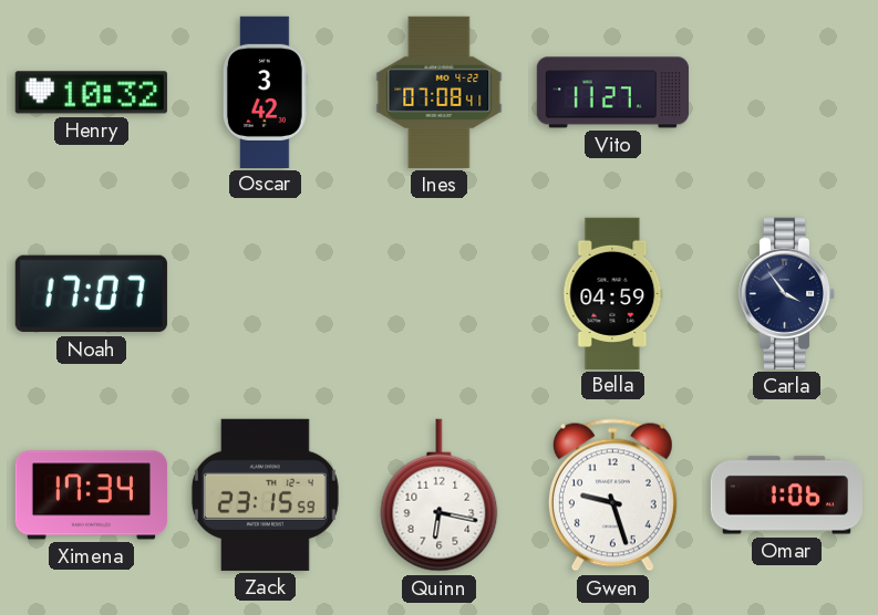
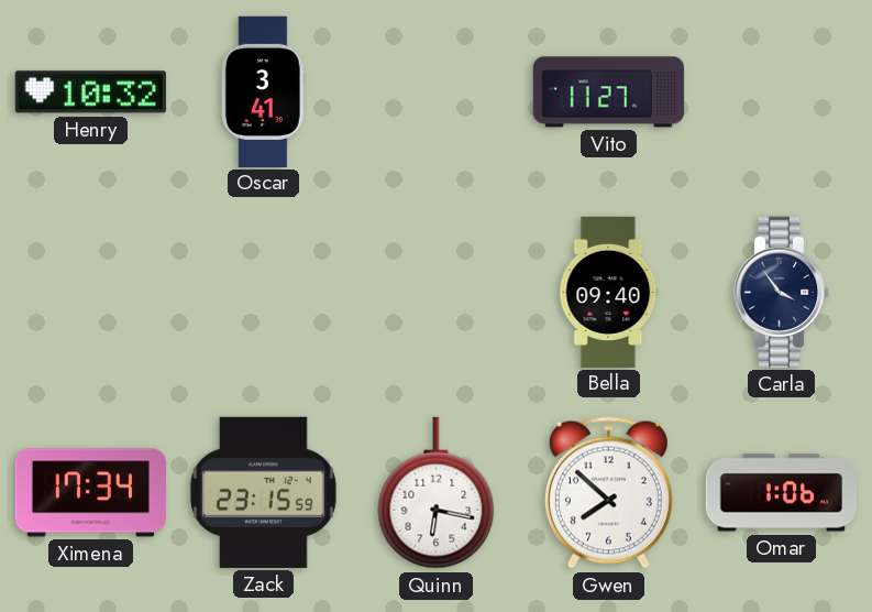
Oscar: 3:42 -> 3:41
Ines: 07:08 -> none
Noah: 17:07 -> none
Bella: 04:59 -> 09:40
Gwen: 9:27 -> 7:52
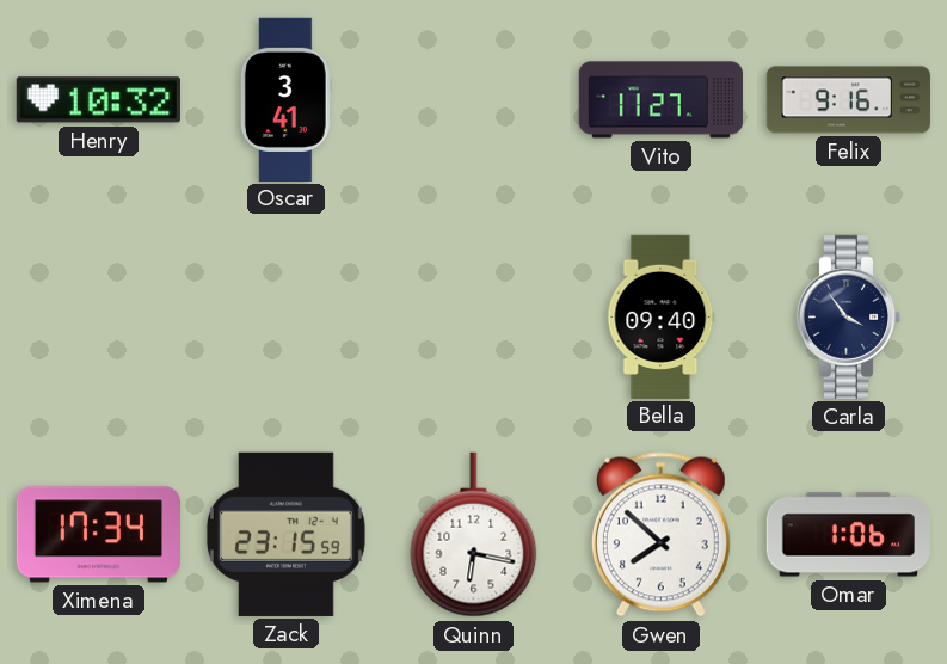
Felix: none -> 9:16
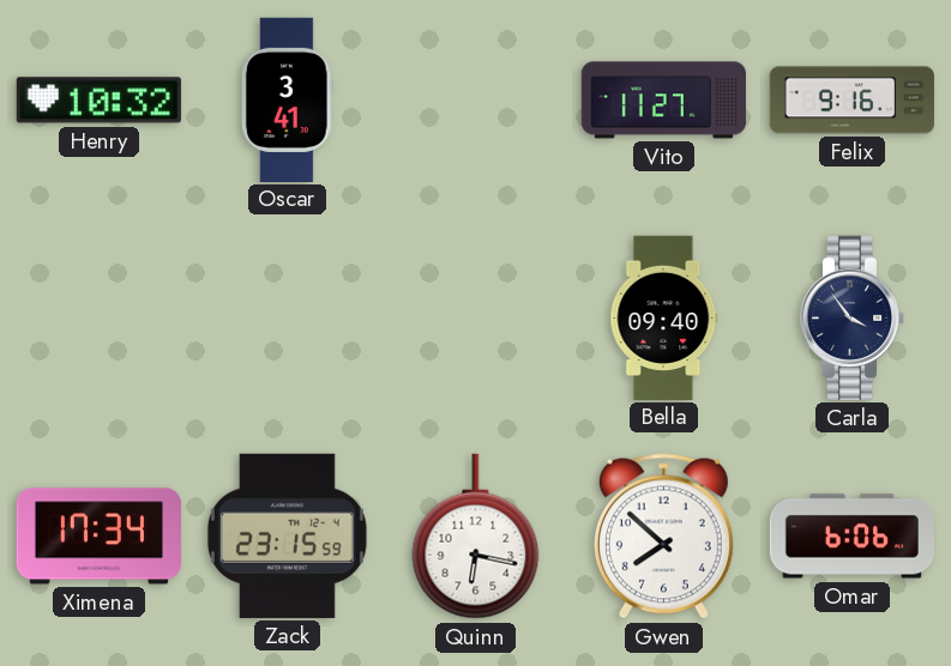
Omar: 1:06 -> 6:06
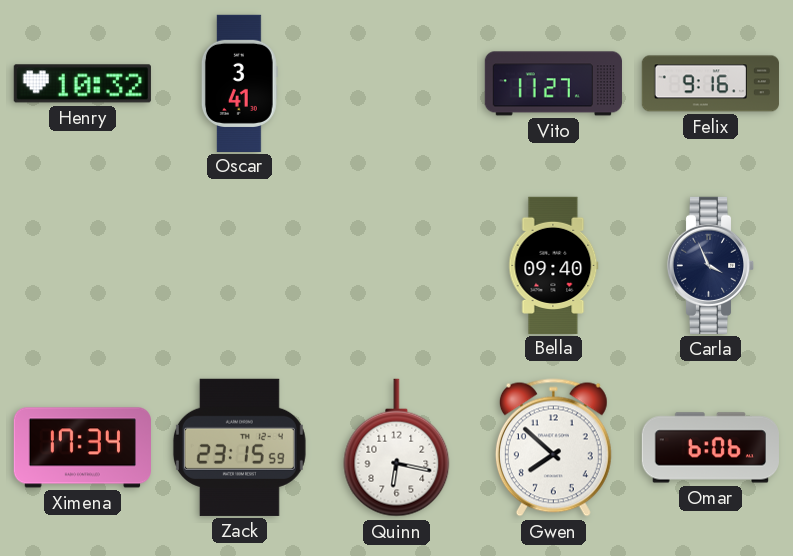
Carla: 3:54 -> 3:56
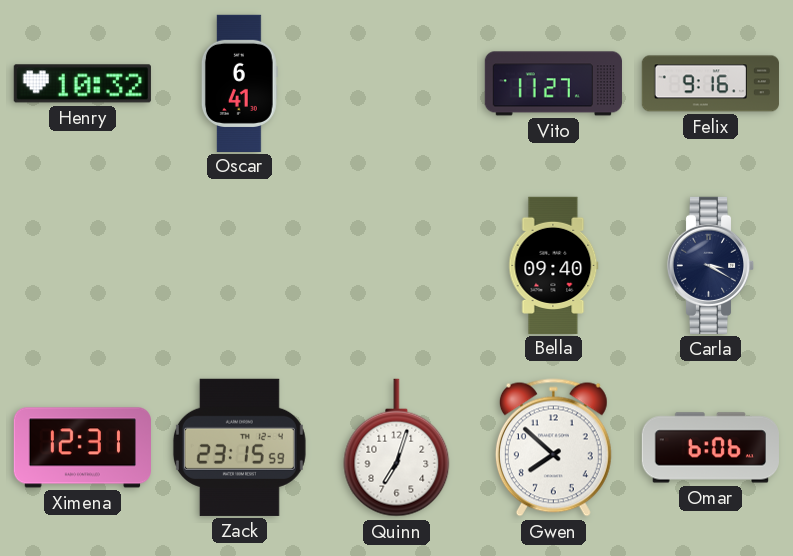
Oscar: 3:41 -> 6:41
Carla: 3:56 -> 3:20
Ximena: 17:34 -> 12:31
Quinn: 6:17 -> 7:03
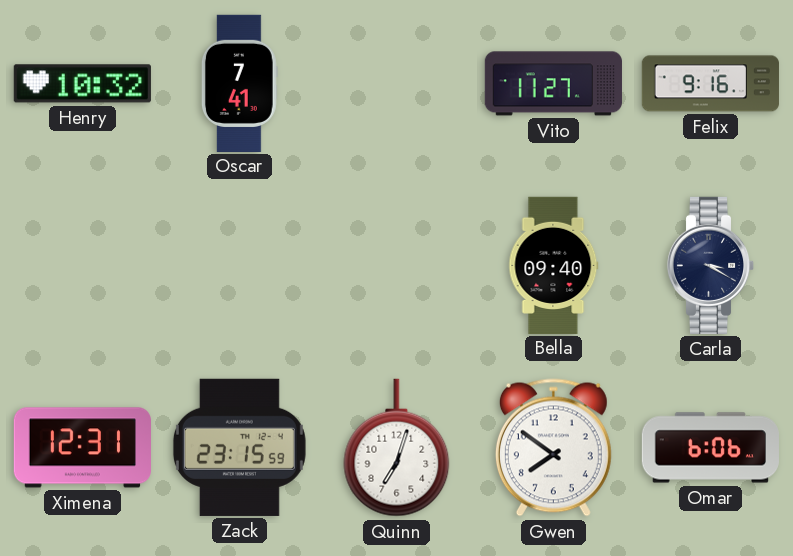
Oscar: 6:41 -> 7:41
Gwen: 7:52 -> 7:51
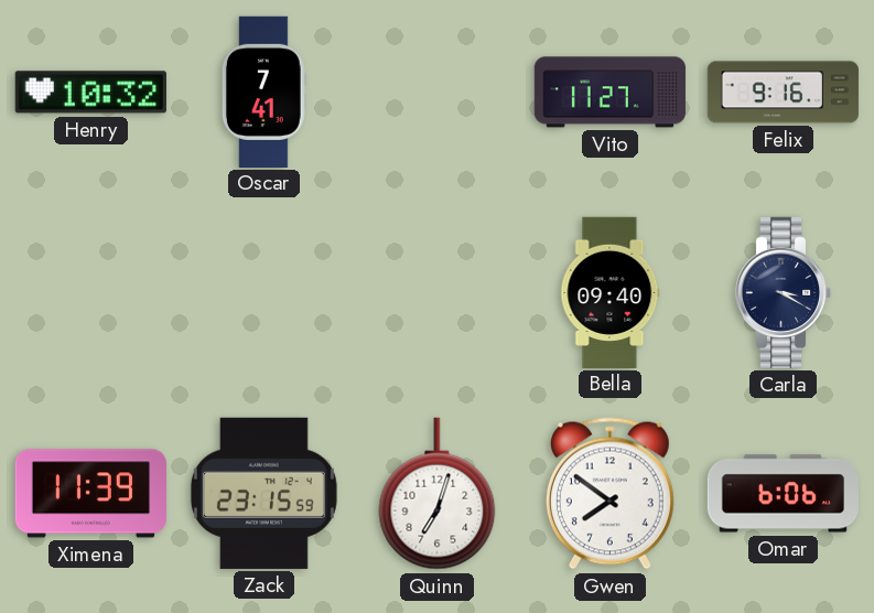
Ximena: 12:31 -> 11:39
